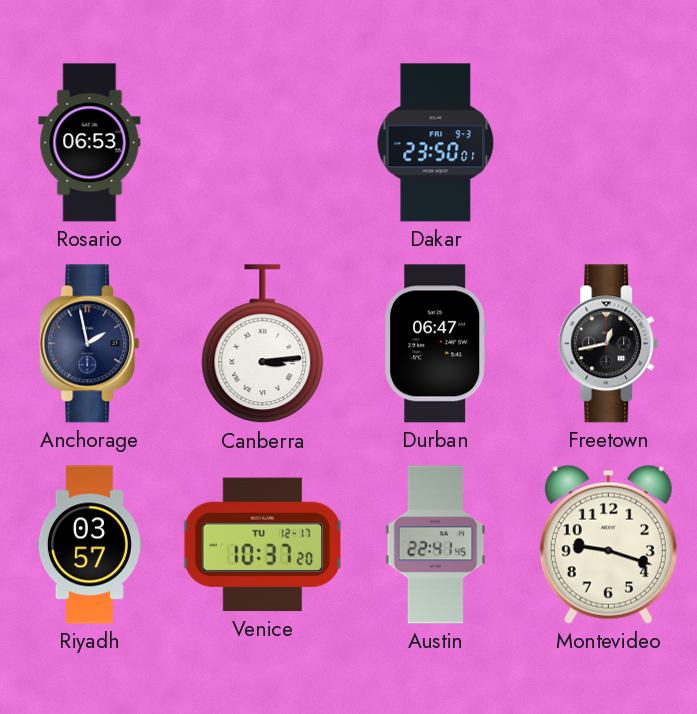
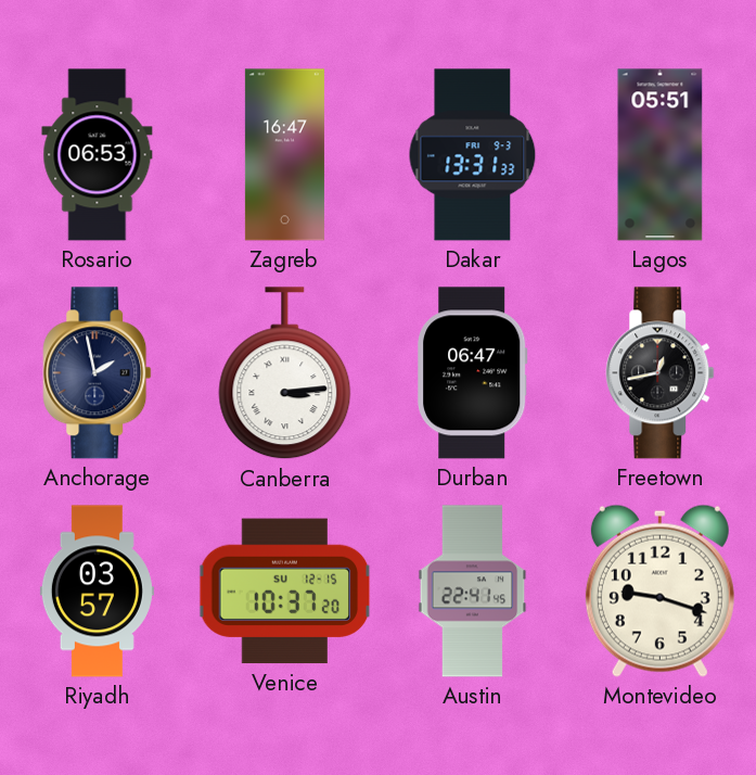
Zagreb: none -> 16:47
Dakar: 23:50 -> 13:31
Lagos: none -> 05:51
Venice date: TU 12-17 -> SU 12-15
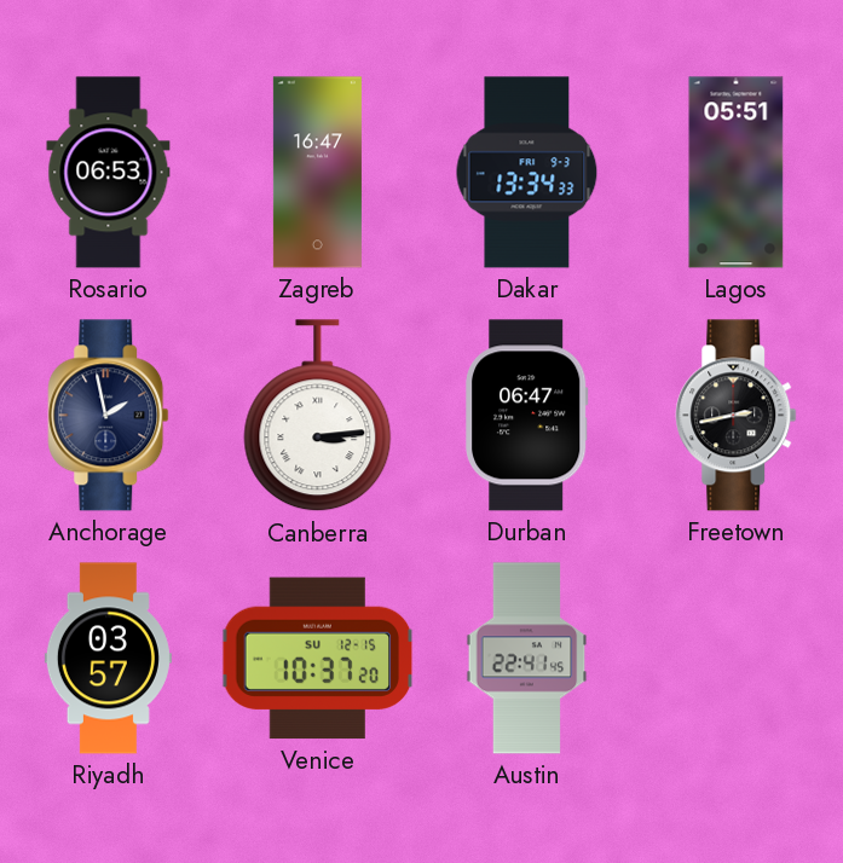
Dakar: 13:31 -> 13:34
Freetown: 12:43 -> 2:43
Montevideo: 9:18 -> none
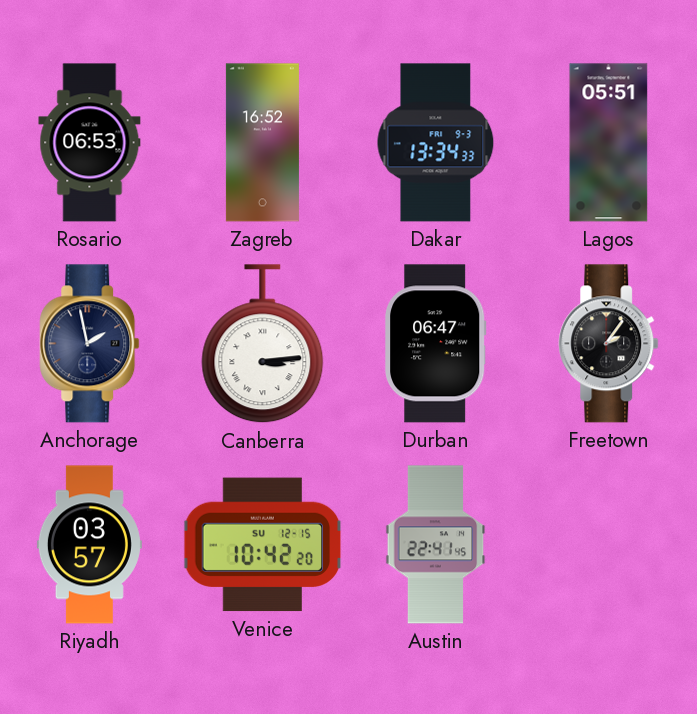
Zagreb: 16:47 -> 16:52
Freetown: 2:43 -> 2:06
Venice: 10:37 -> 10:42
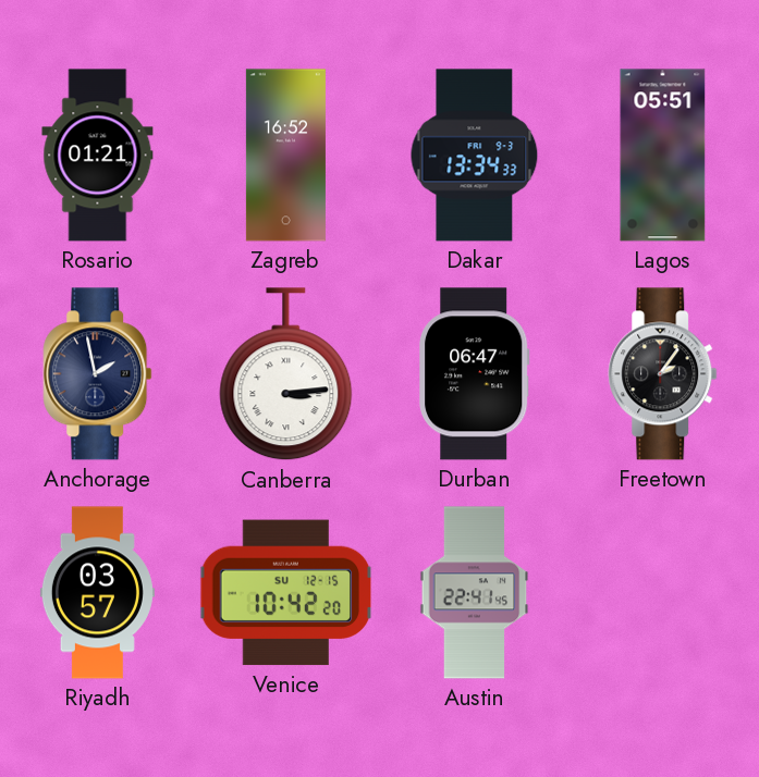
Rosario: 06:53 -> 01:21
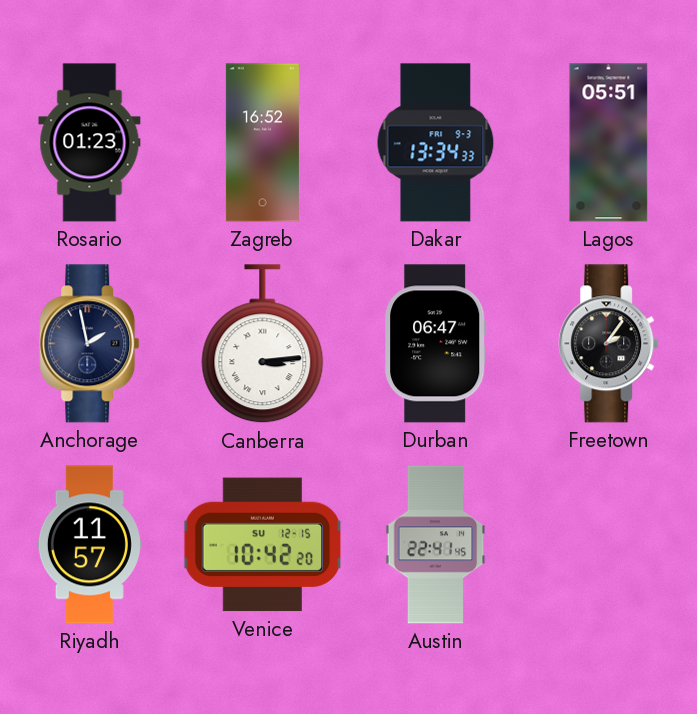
Rosario: 01:21 -> 01:23
Riyadh: 03:57 -> 11:57
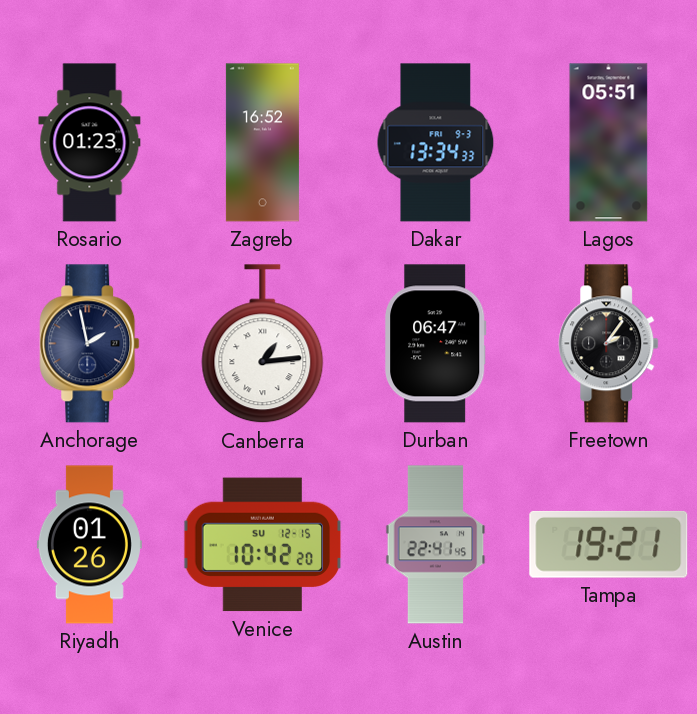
Canberra: 3:14 -> 1:14
Riyadh: 11:57 -> 01:26
Tampa: none -> 19:21
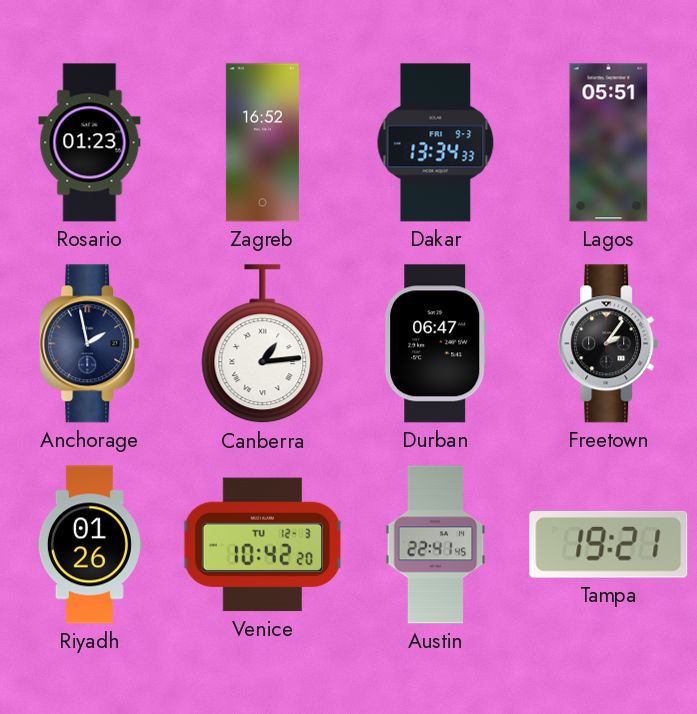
Venice date: SU 12-15 -> TU 12-3
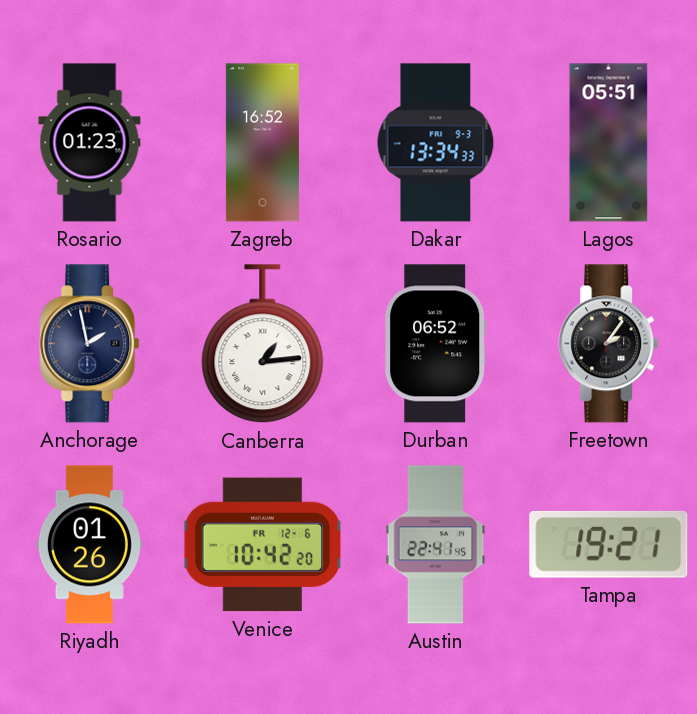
Durban: 06:47 -> 06:52
Venice date: TU 12-3 -> FR 12-6
